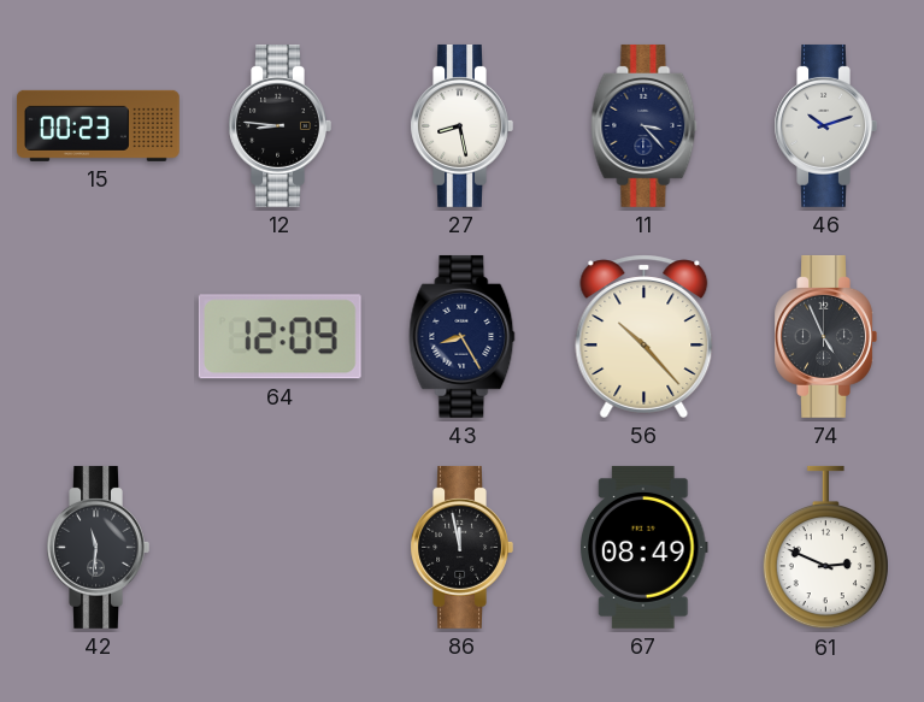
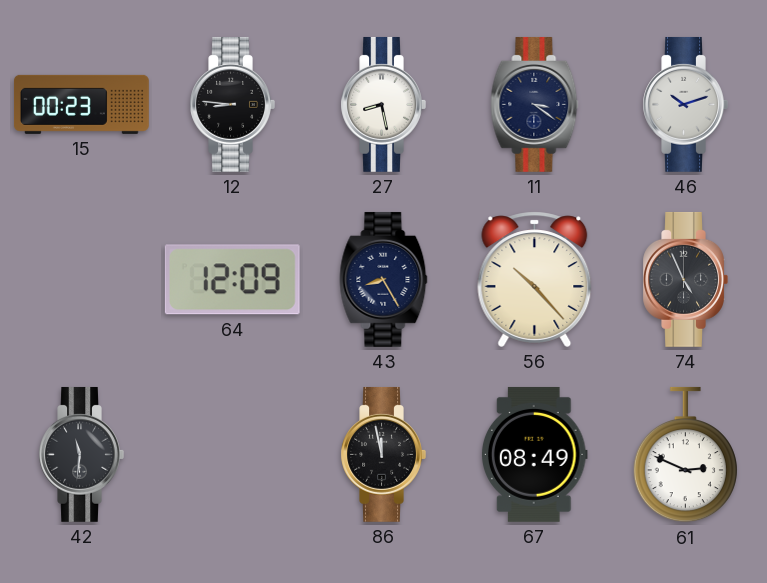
11: 3:23 -> 3:21
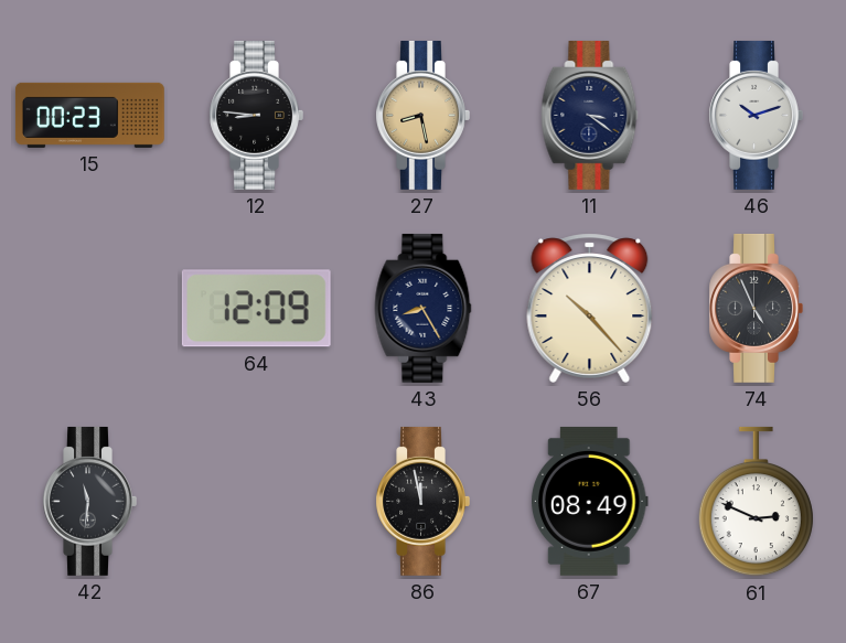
27 dial: white -> champagne
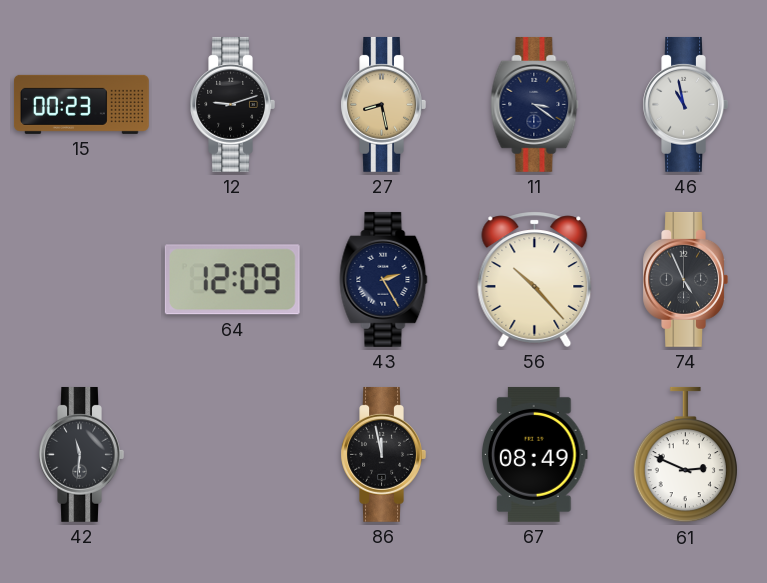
12: 8:46 -> 9:12
46: 10:12 -> 10:58
43: 8:25 -> 2:25
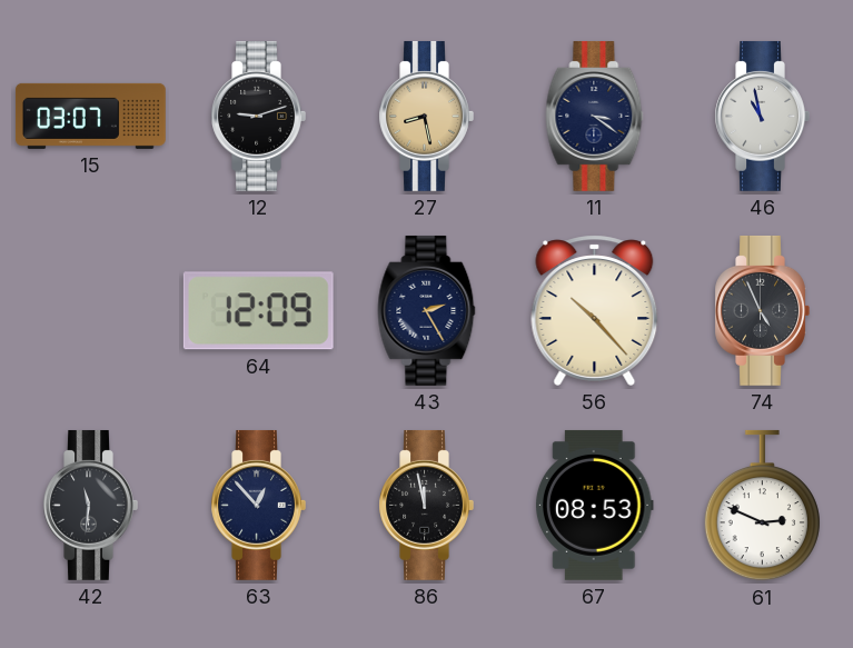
15: 00:23 -> 03:07
63: none -> 12:53
67: 08:49 -> 08:53
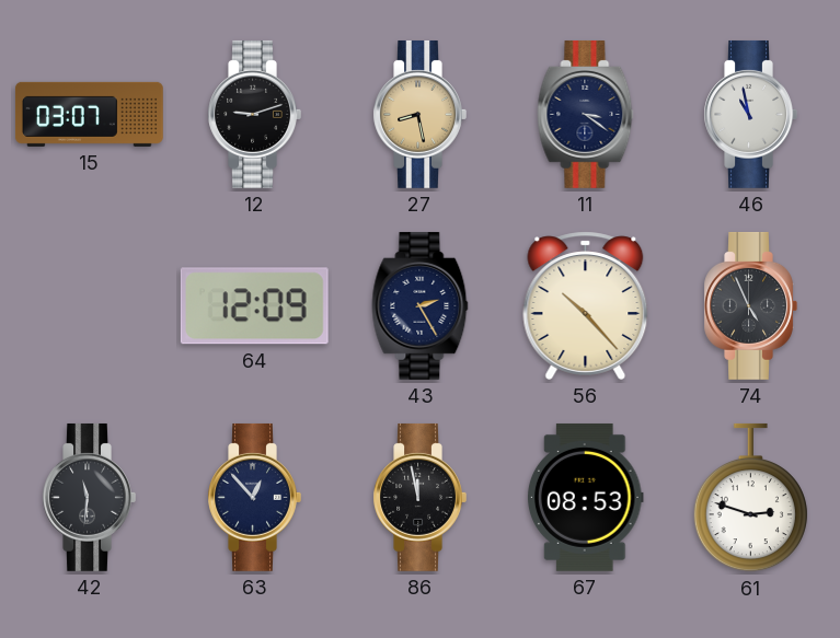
61: 2:49 -> 2:48
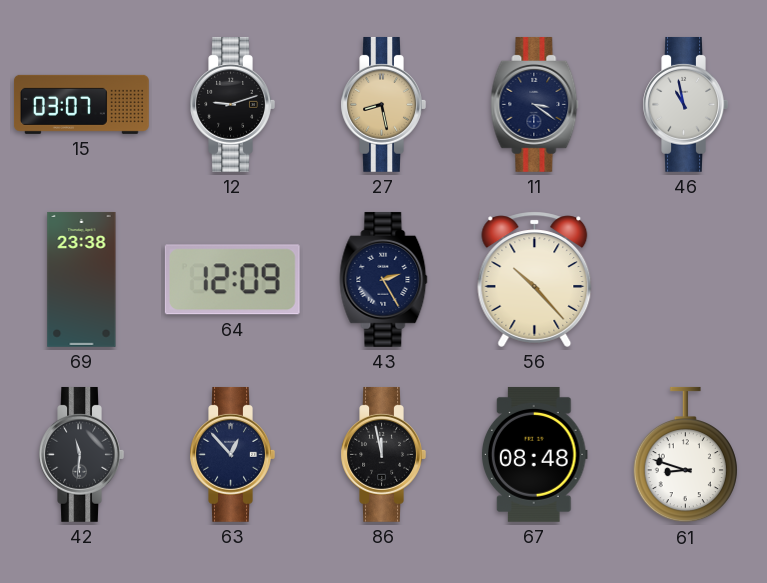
69: none -> 23:38
74: 4:56 -> none
67: 08:53 -> 08:48
61: 2:48 -> 8:48
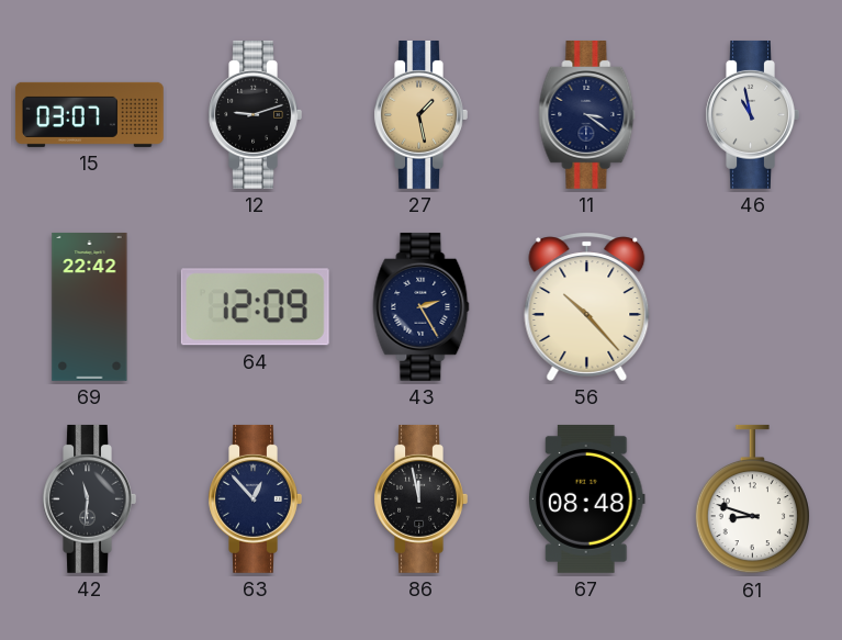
27: 8:28 -> 1:28
69: 23:38 -> 22:42
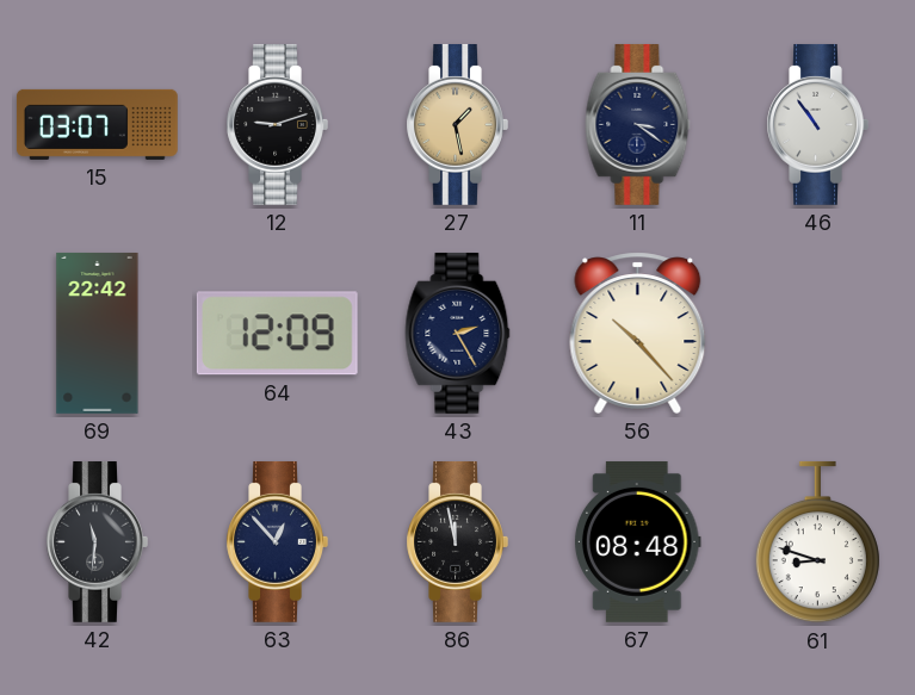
46: 10:58 -> 10:54
